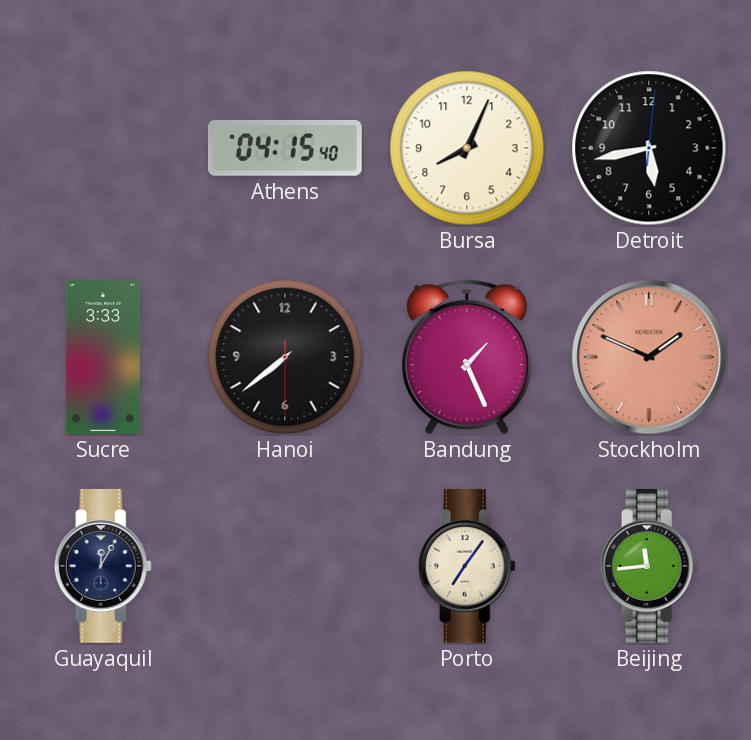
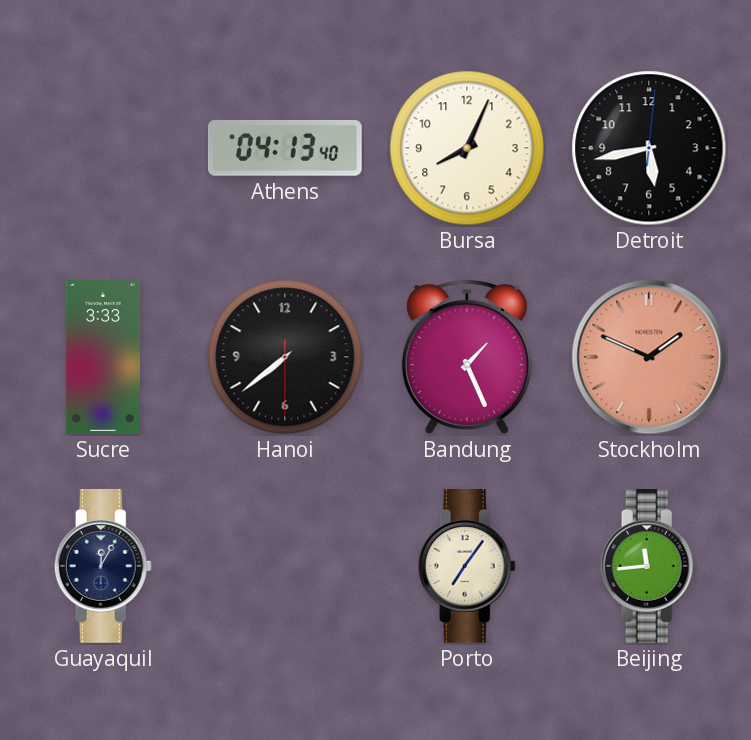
Athens: 04:15 -> 04:13
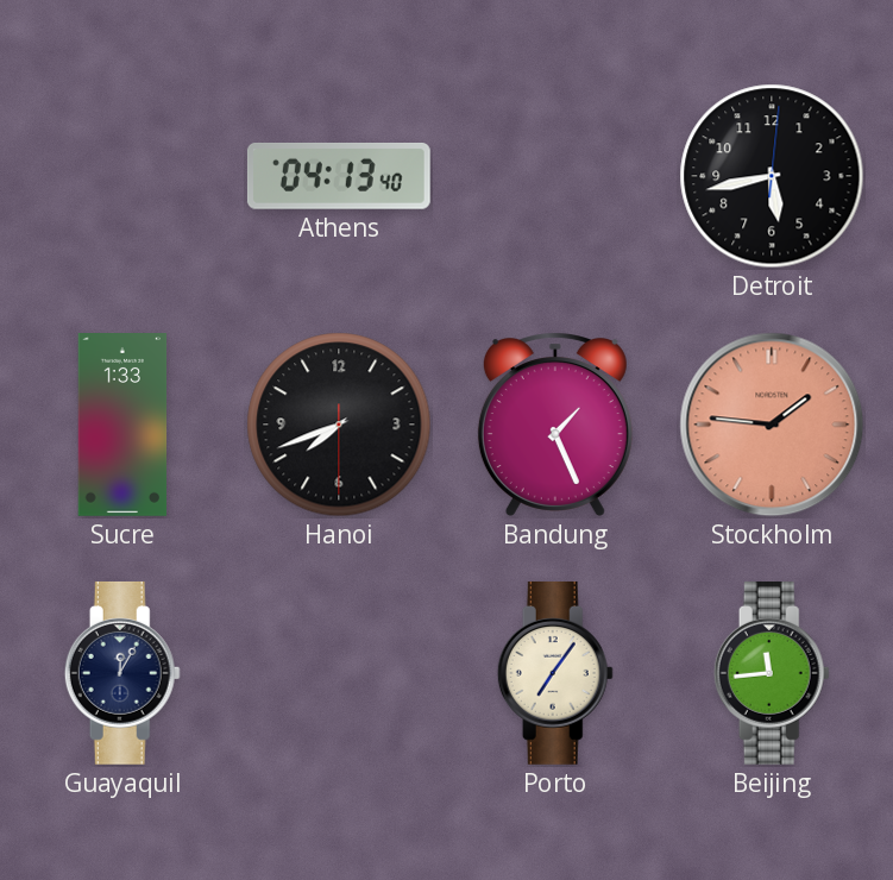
Bursa: 8:04 -> none
Sucre: 3:33 -> 1:33
Hanoi: 7:38 -> 7:41
Stockholm: 1:49 -> 1:46
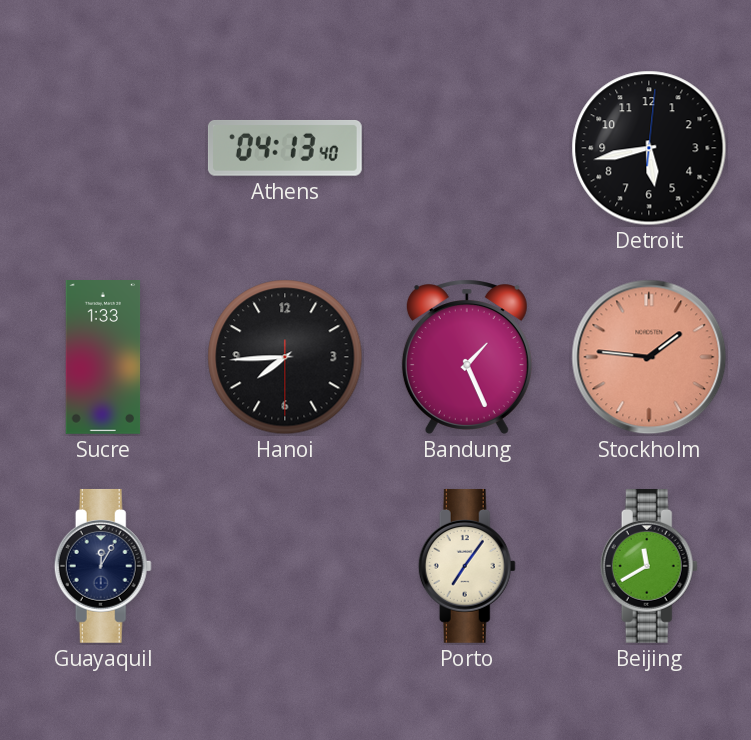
Hanoi: 7:41 -> 7:44
Beijing: 11:44 -> 11:40
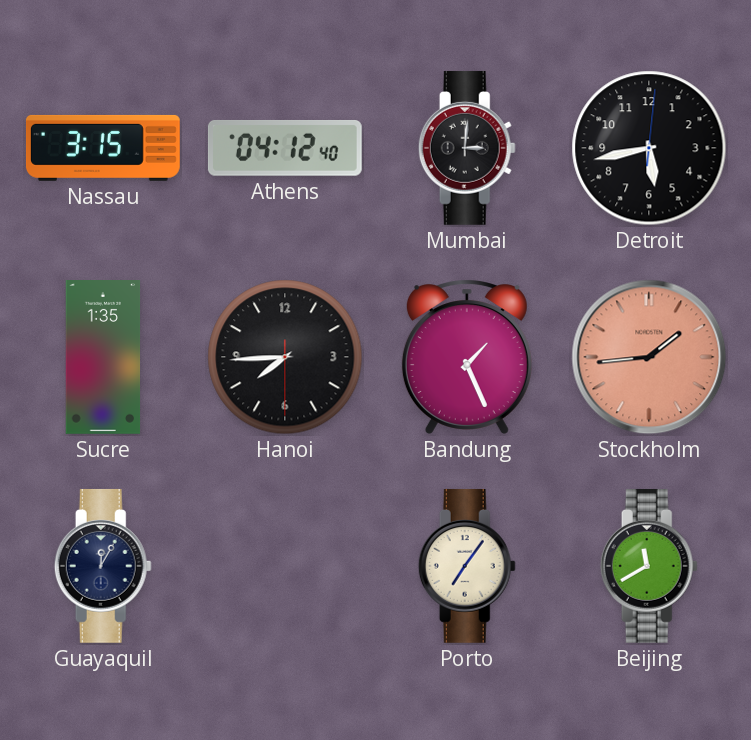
Nassau: none -> 3:15
Athens: 04:13 -> 04:12
Mumbai: none -> 3:01
Sucre: 1:33 -> 1:35
Stockholm: 1:46 -> 1:44
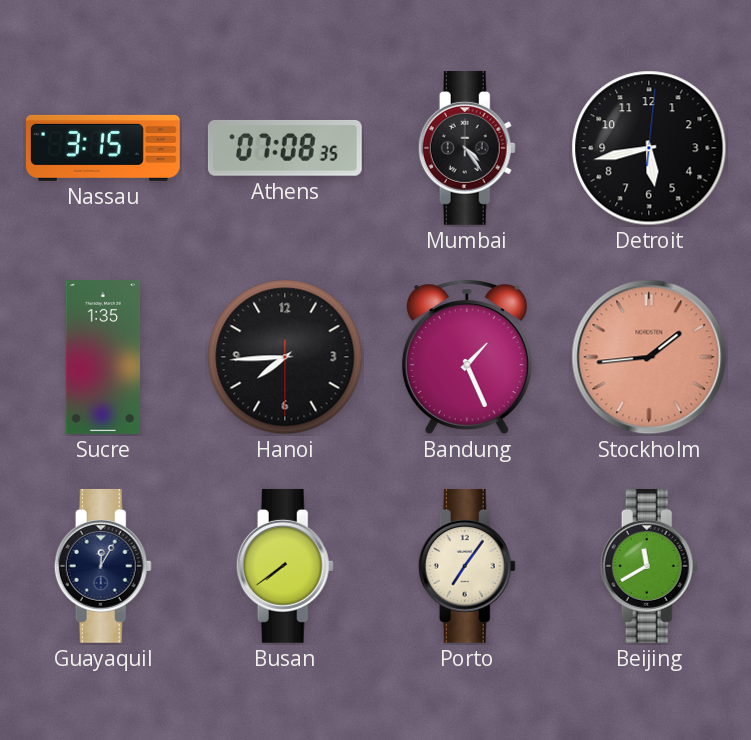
Athens: 04:12 -> 07:08
Mumbai: 3:01 -> 4:24
Busan: none -> 7:39
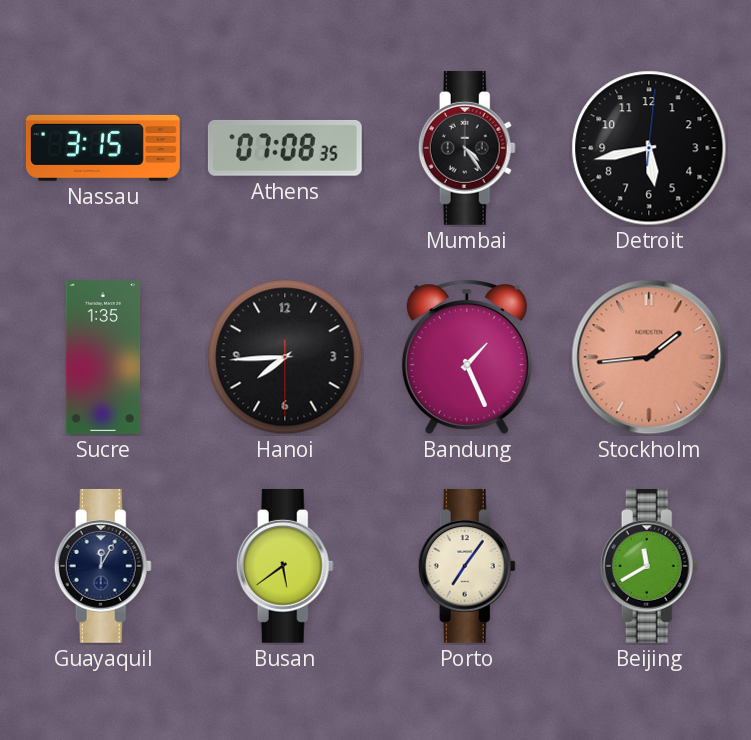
Busan: 7:39 -> 5:39
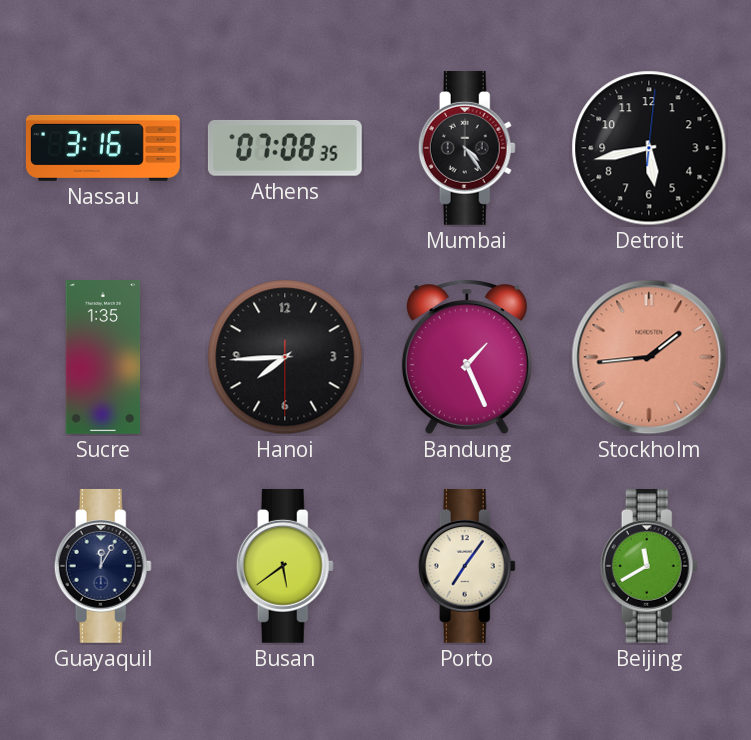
Nassau: 3:15 -> 3:16
